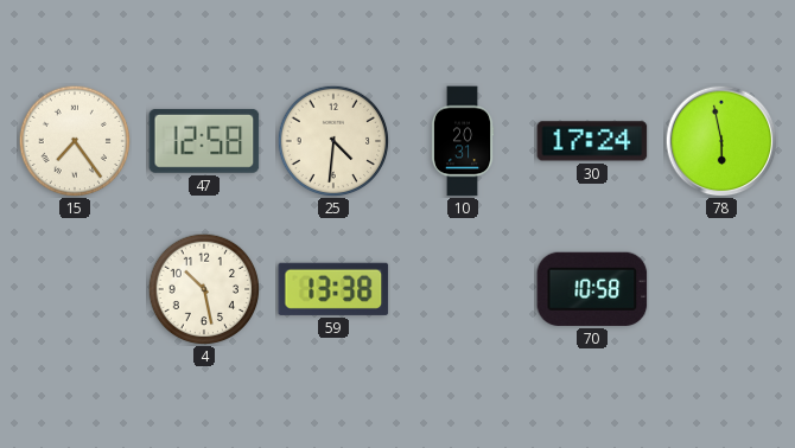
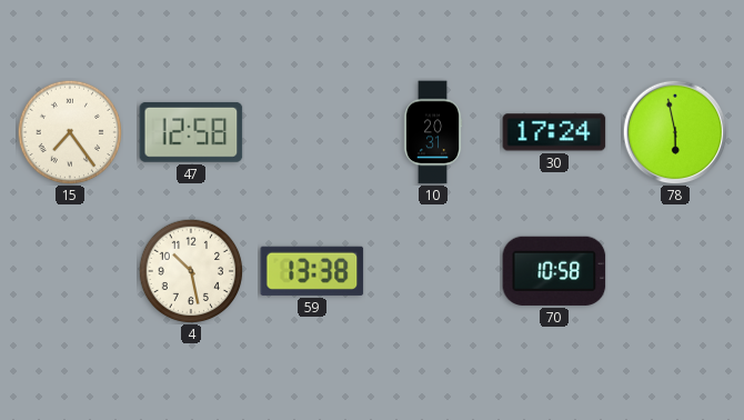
25: 4:31 -> none
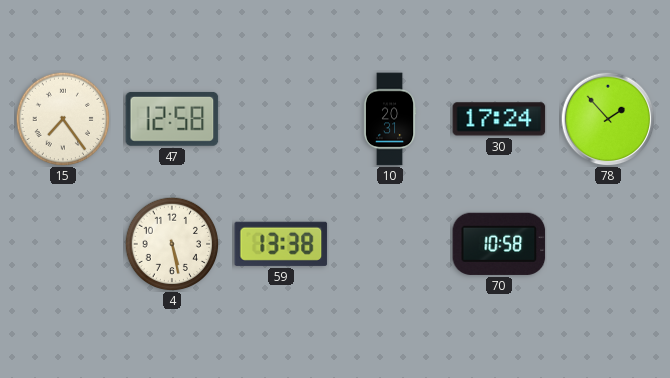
78: 5:58 -> 1:53
4: 10:28 -> 5:28
